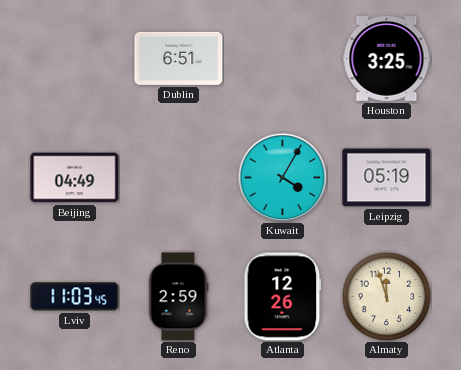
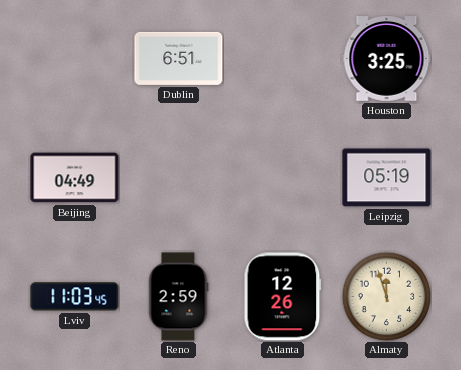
Kuwait: 4:05 -> none
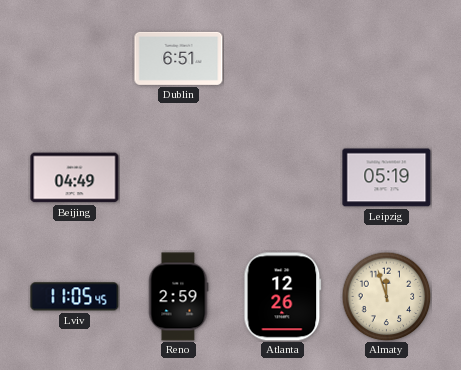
Houston: 3:25 -> none
Lviv: 11:03 -> 11:05
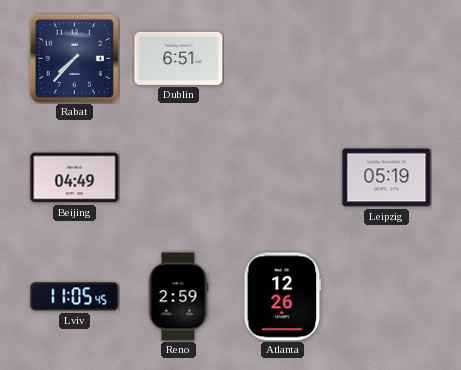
Rabat: none -> 7:37
Almaty: 11:57 -> none
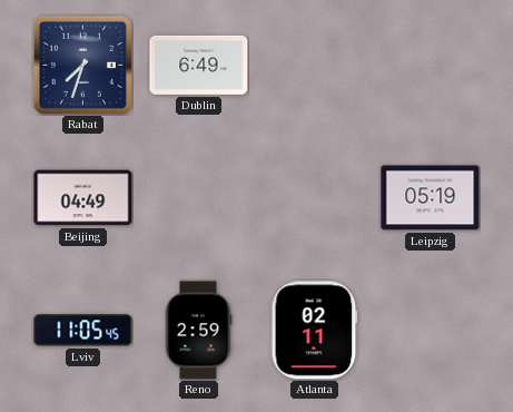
Rabat: 7:37 -> 7:33
Dublin: 6:51 -> 6:49
Atlanta: 12:26 -> 02:11
